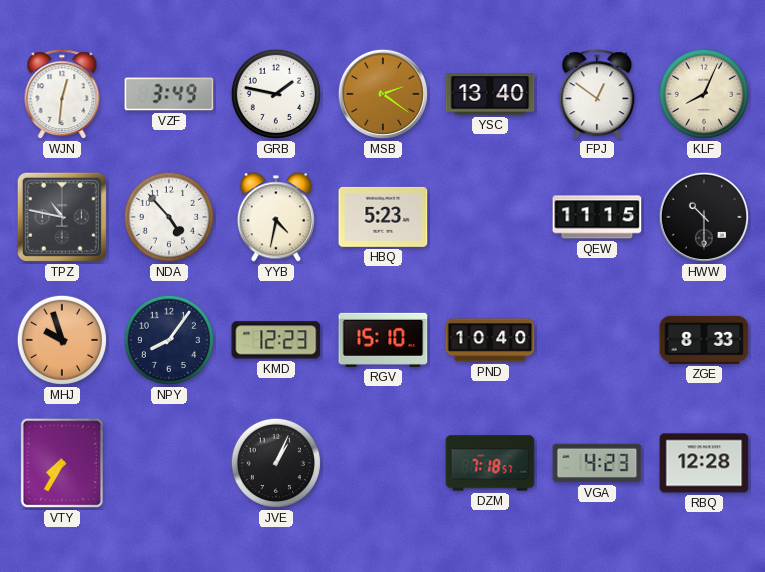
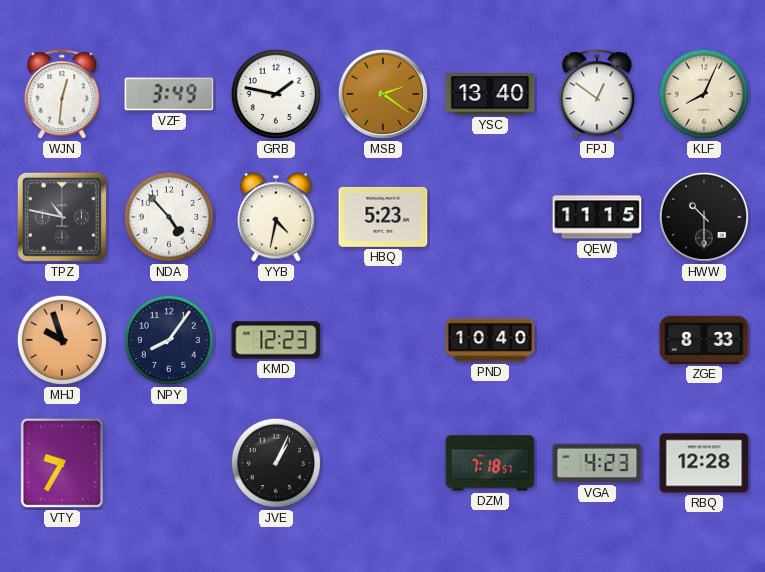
RGV: 15:10 -> none
VTY: 7:35 -> 9:35
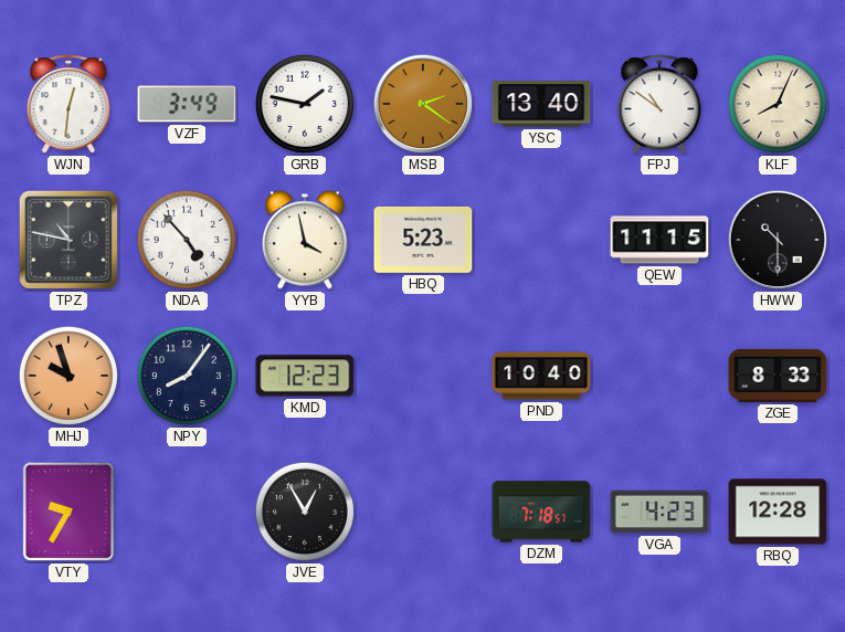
FPJ: 12:51 -> 10:51
YYB: 4:32 -> 3:58
JVE: 1:04 -> 12:55
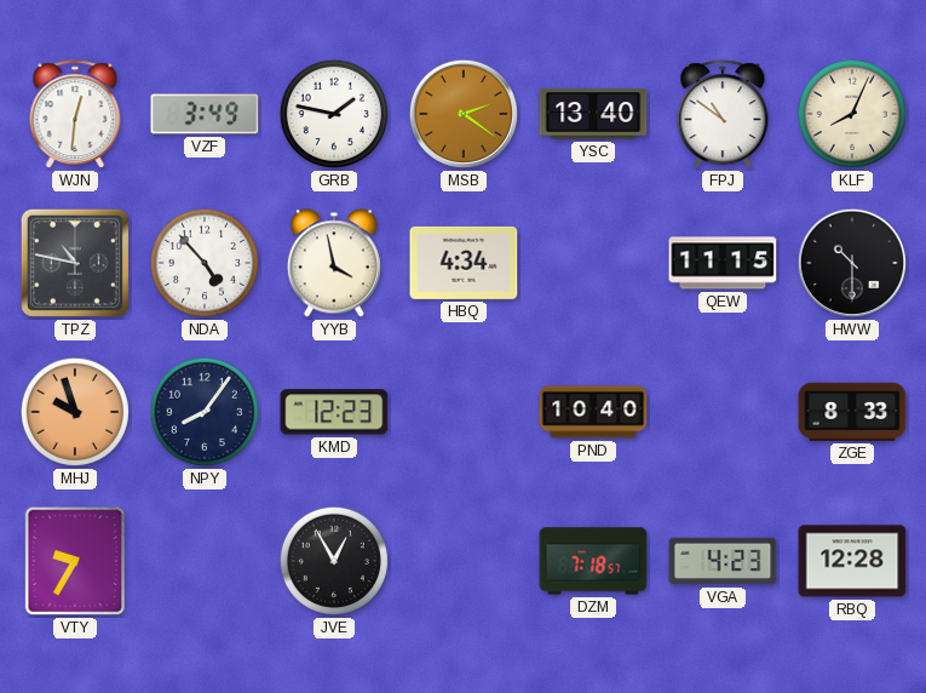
HBQ: 5:23 -> 4:34
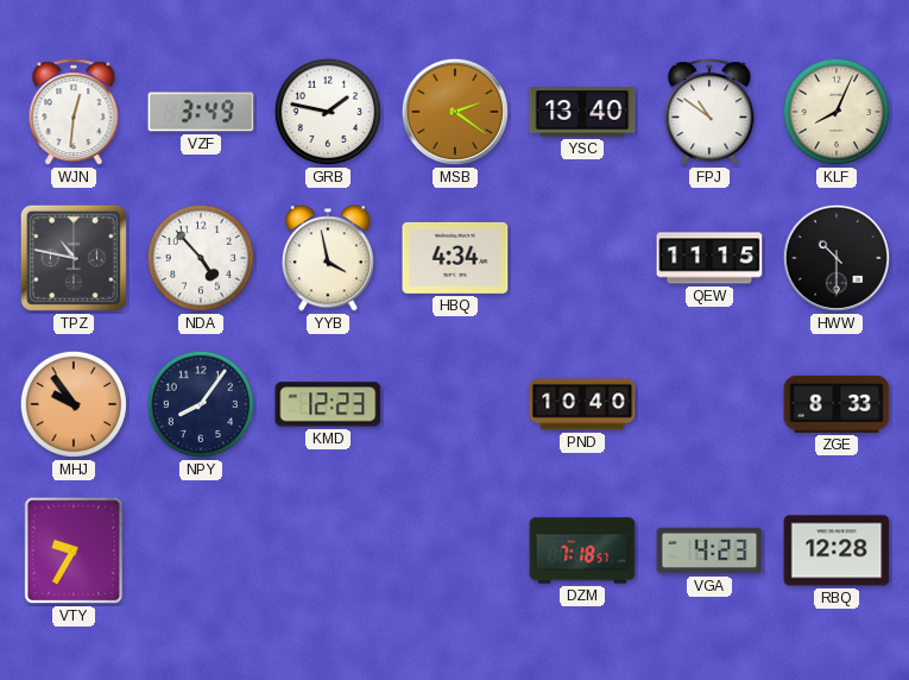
MHJ: 9:57 -> 9:54
JVE: 12:55 -> none
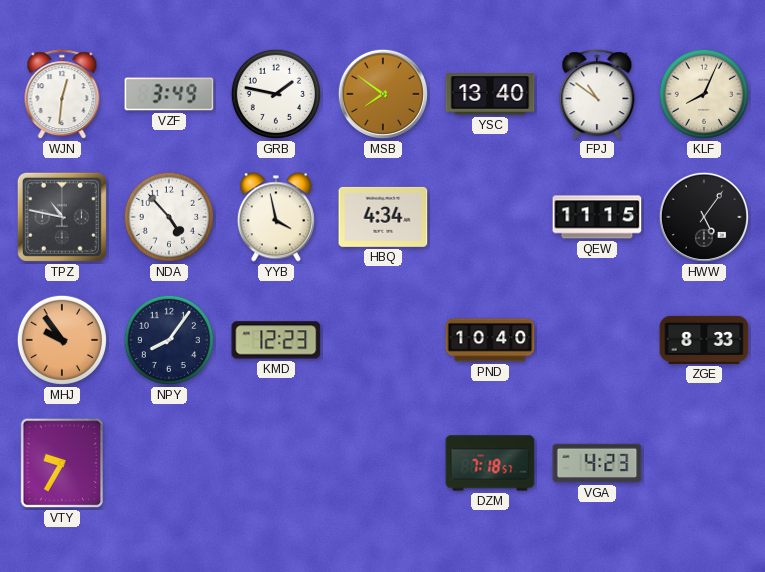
MSB: 2:21 -> 7:51
HWW: 10:30 -> 5:06
RBQ: 12:28 -> none
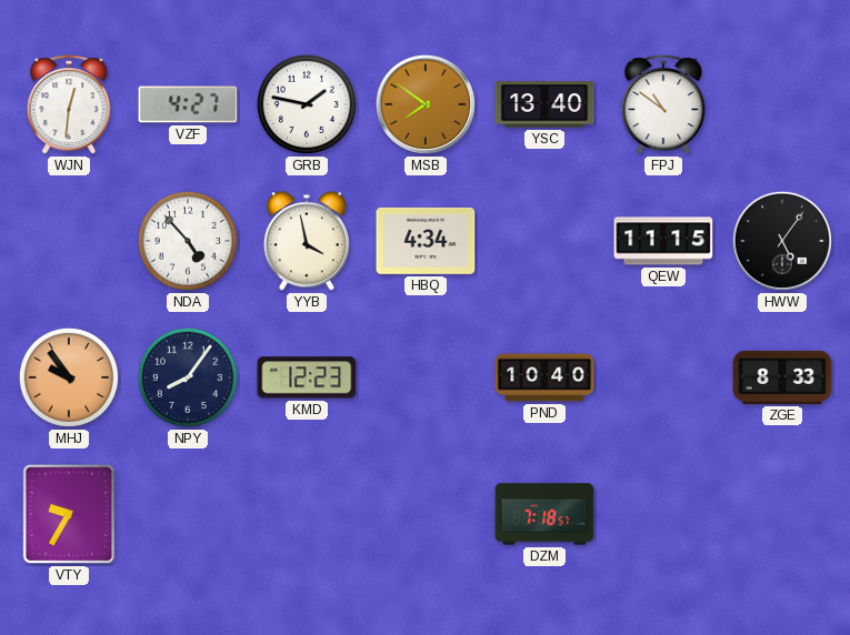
VZF: 3:49 -> 4:27
KLF: 8:04 -> none
TPZ: 10:47 -> none
VGA: 4:23 -> none
